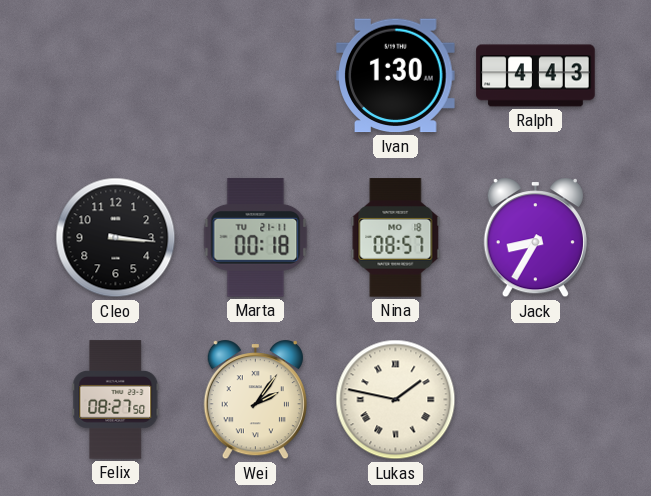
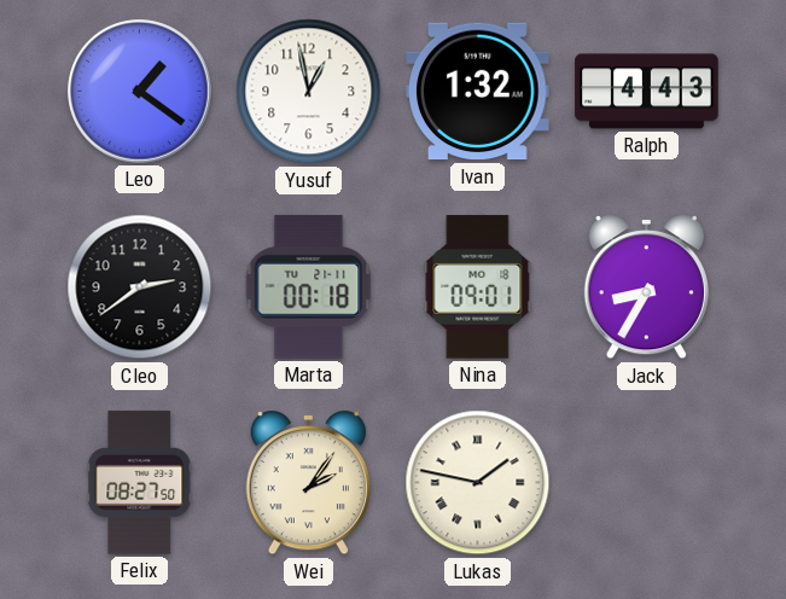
Leo: none -> 1:21
Yusuf: none -> 12:58
Ivan: 1:30 -> 1:32
Cleo: 3:16 -> 2:39
Nina: 08:57 -> 09:01
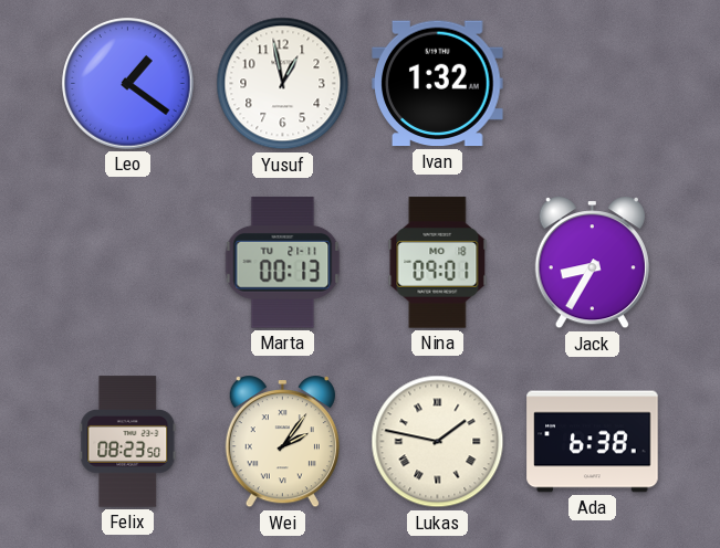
Ralph: 4:43 -> none
Cleo: 2:39 -> none
Marta: 00:18 -> 00:13
Felix: 08:27 -> 08:23
Ada: none -> 6:38
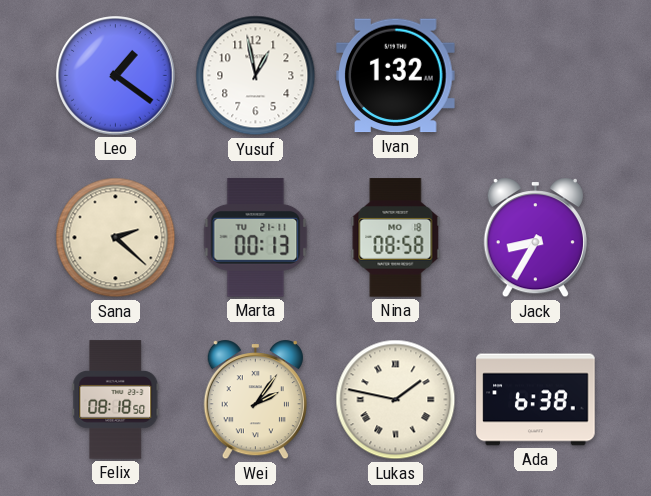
Sana: none -> 2:22
Nina: 09:01 -> 08:58
Felix: 08:23 -> 08:18
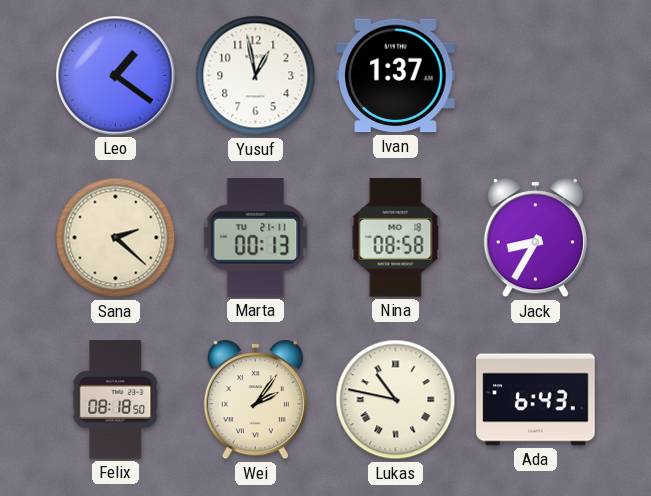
Ivan: 1:32 -> 1:37
Lukas: 1:47 -> 10:47
Ada: 6:38 -> 6:43
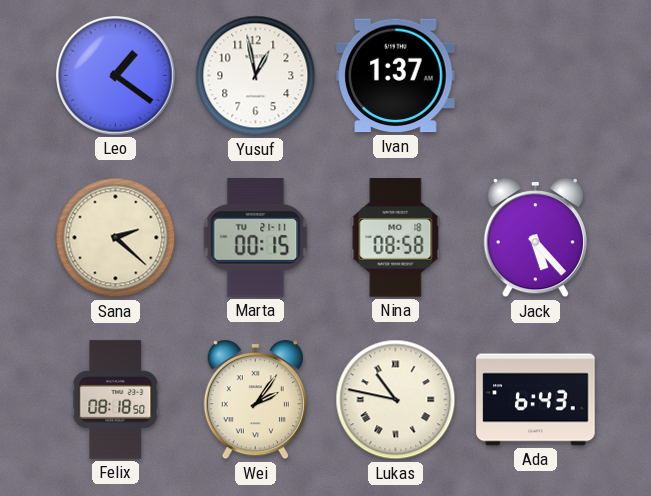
Marta: 00:13 -> 00:15
Jack: 8:35 -> 5:23
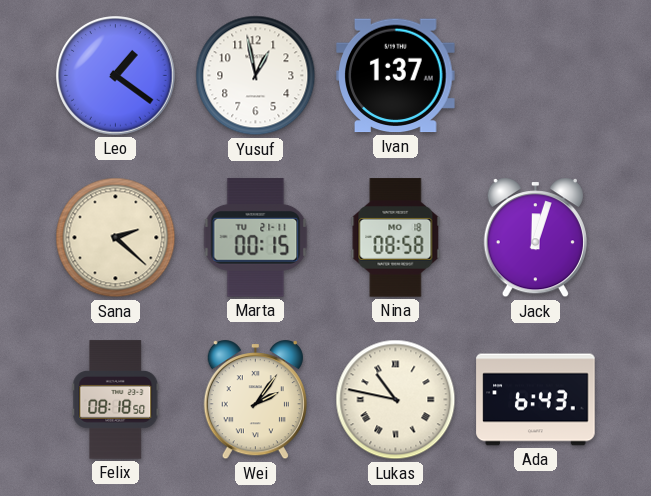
Jack: 5:23 -> 12:03
